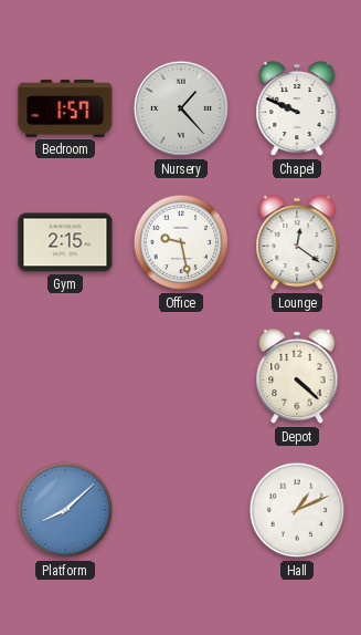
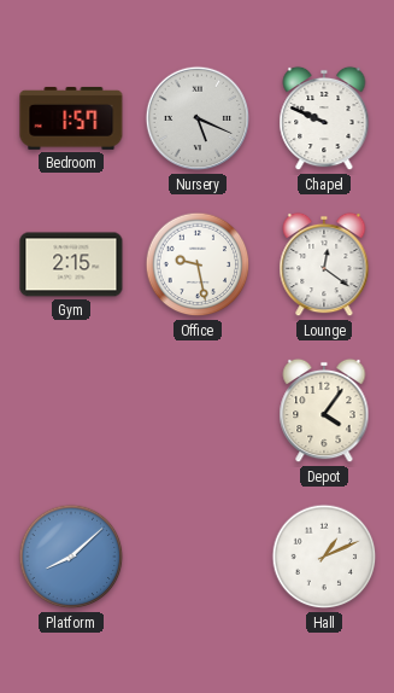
Nursery: 1:23 -> 5:19
Depot: 4:22 -> 4:06
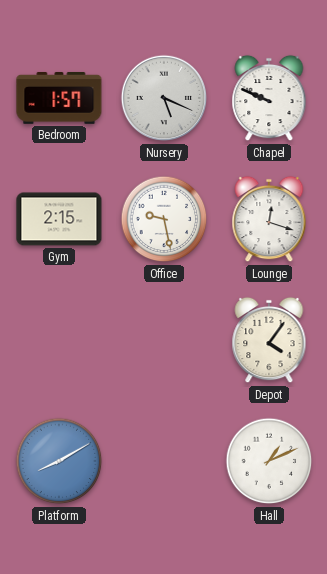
Lounge: 12:21 -> 12:18
Platform: 8:08 -> 8:10
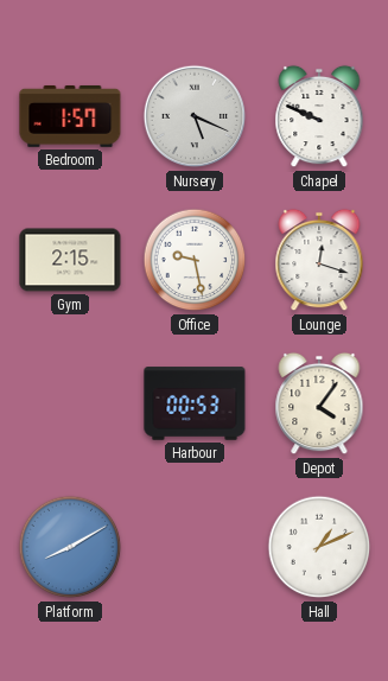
Harbour: none -> 00:53
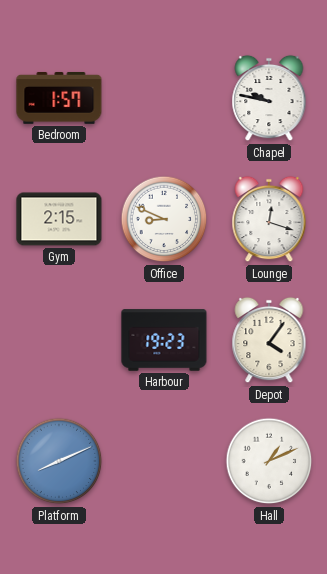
Nursery: 5:19 -> none
Chapel: 9:49 -> 9:47
Office: 9:28 -> 8:49
Harbour: 00:53 -> 19:23
Platform: 8:10 -> 8:11
